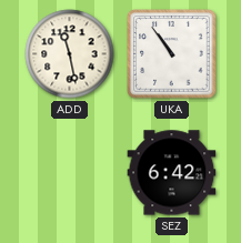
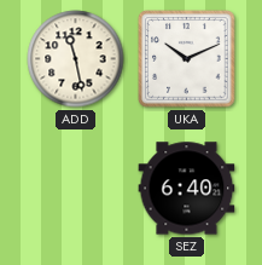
UKA: 10:54 -> 10:11
SEZ: 6:42 -> 6:40
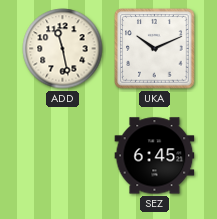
SEZ: 6:40 -> 6:45
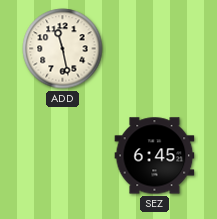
UKA: 10:11 -> none
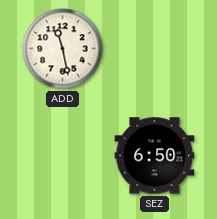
SEZ: 6:45 -> 6:50
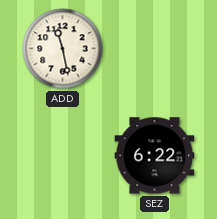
SEZ: 6:50 -> 6:22
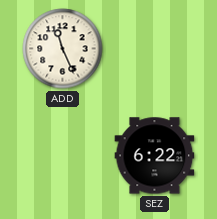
ADD: 11:28 -> 11:26
